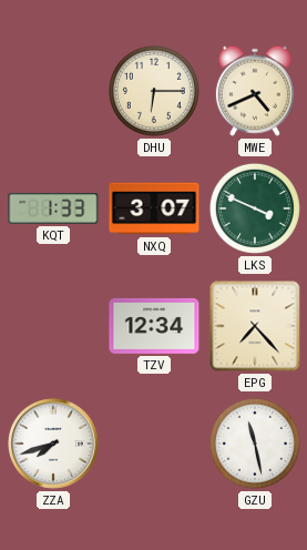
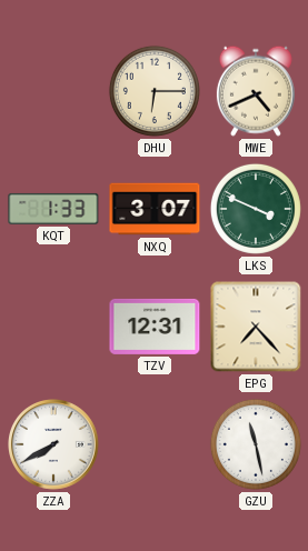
TZV: 12:34 -> 12:31
ZZA: 7:42 -> 7:40
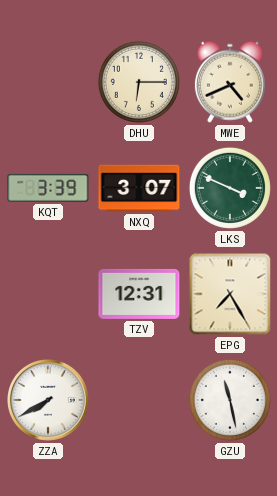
KQT: 1:33 -> 3:39
EPG: 7:23 -> 7:25
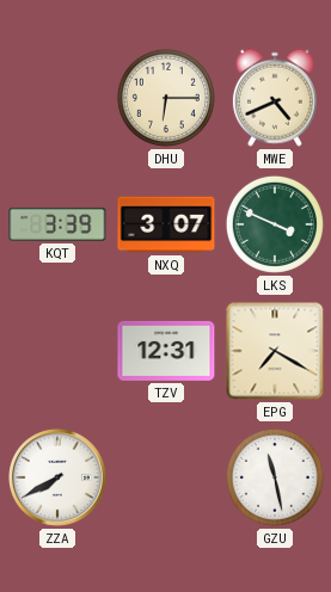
EPG: 7:25 -> 7:20
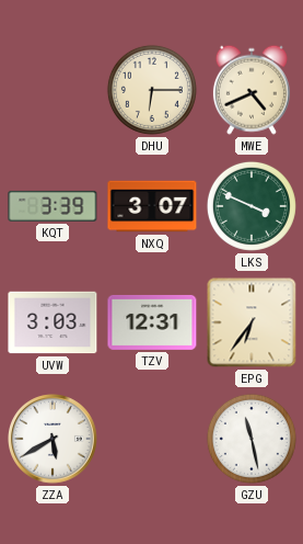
UVW: none -> 3:03
EPG: 7:20 -> 6:36
ZZA: 7:40 -> 5:40
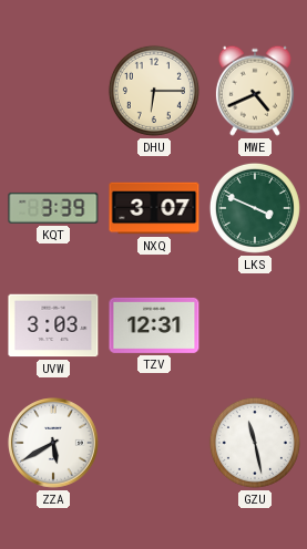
EPG: 6:36 -> none
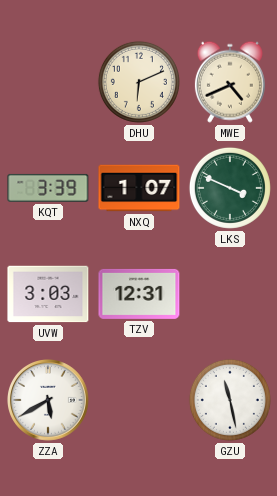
DHU: 6:15 -> 6:11
NXQ: 3:07 -> 1:07
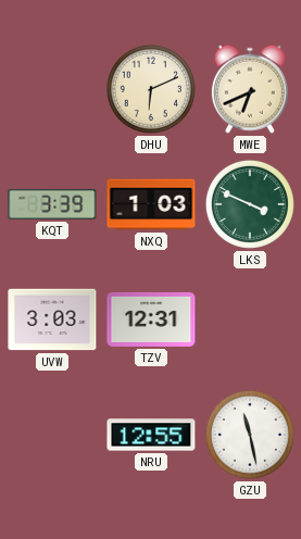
MWE: 4:41 -> 6:41
NXQ: 1:07 -> 1:03
ZZA: 5:40 -> none
NRU: none -> 12:55
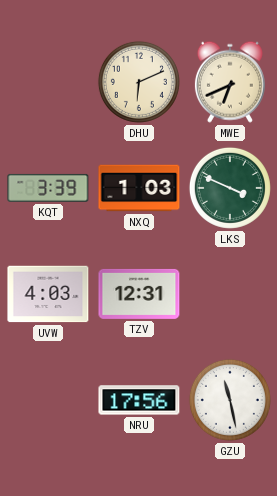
UVW: 3:03 -> 4:03
NRU: 12:55 -> 17:56
